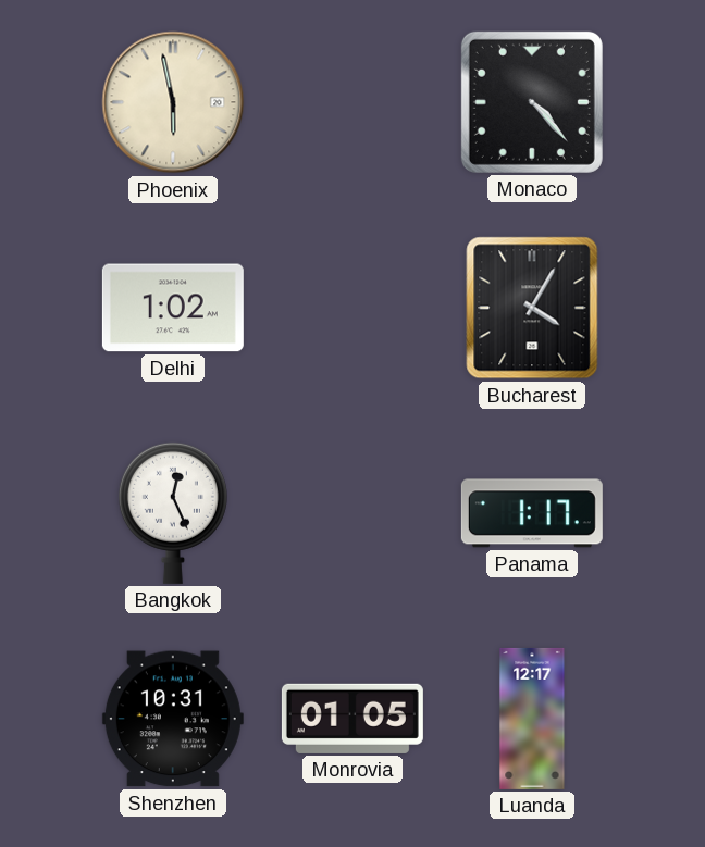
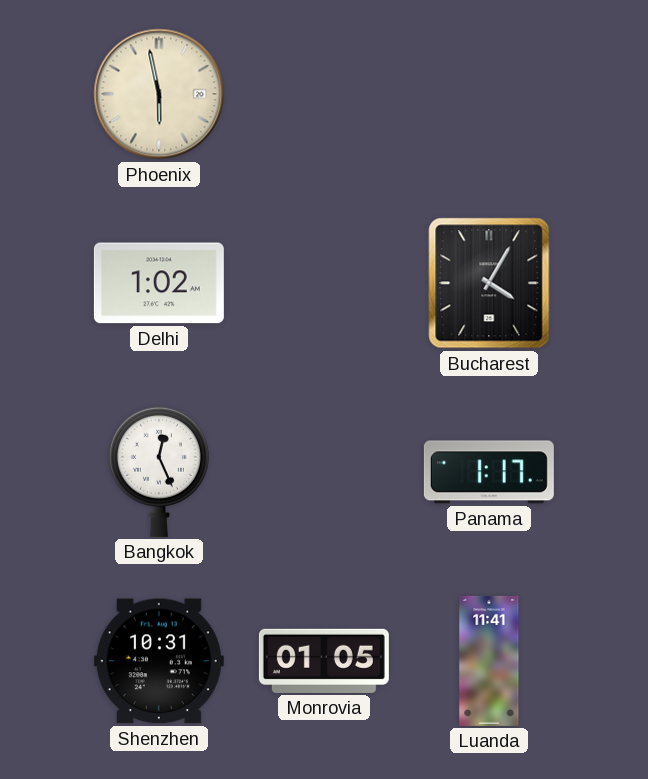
Monaco: 4:23 -> none
Luanda: 12:17 -> 11:41
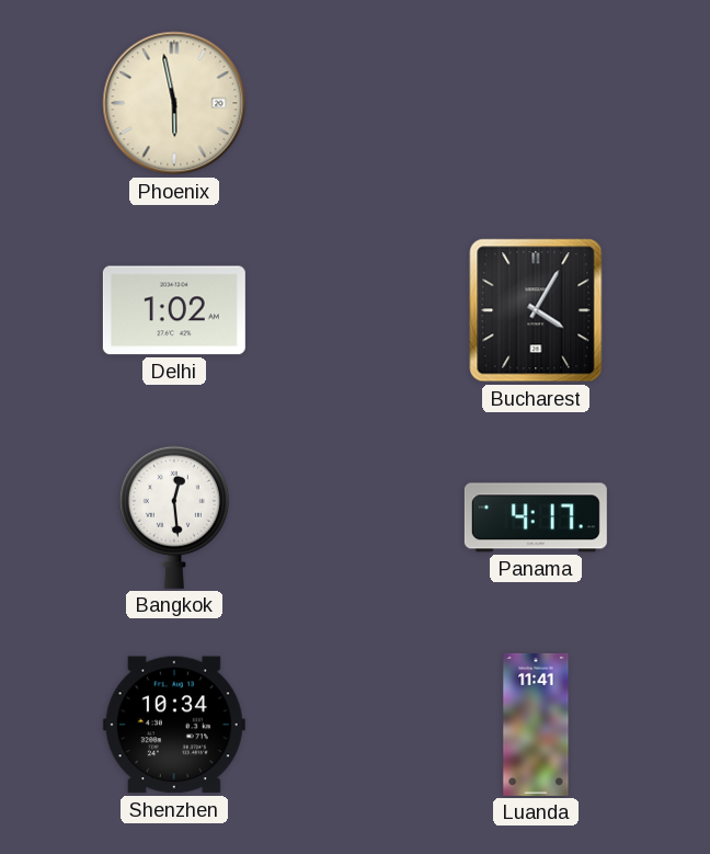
Bangkok: 12:26 -> 12:29
Panama: 1:17 -> 4:17
Shenzhen: 10:31 -> 10:34
Monrovia: 01:05 -> none
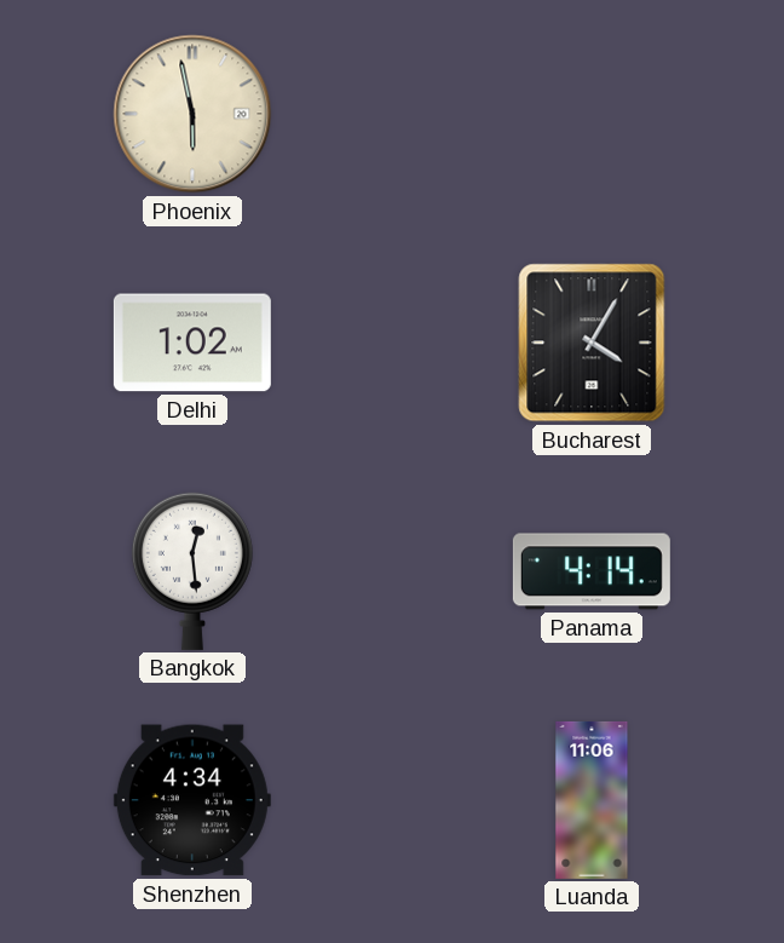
Panama: 4:17 -> 4:14
Shenzhen: 10:34 -> 4:34
Luanda: 11:41 -> 11:06
